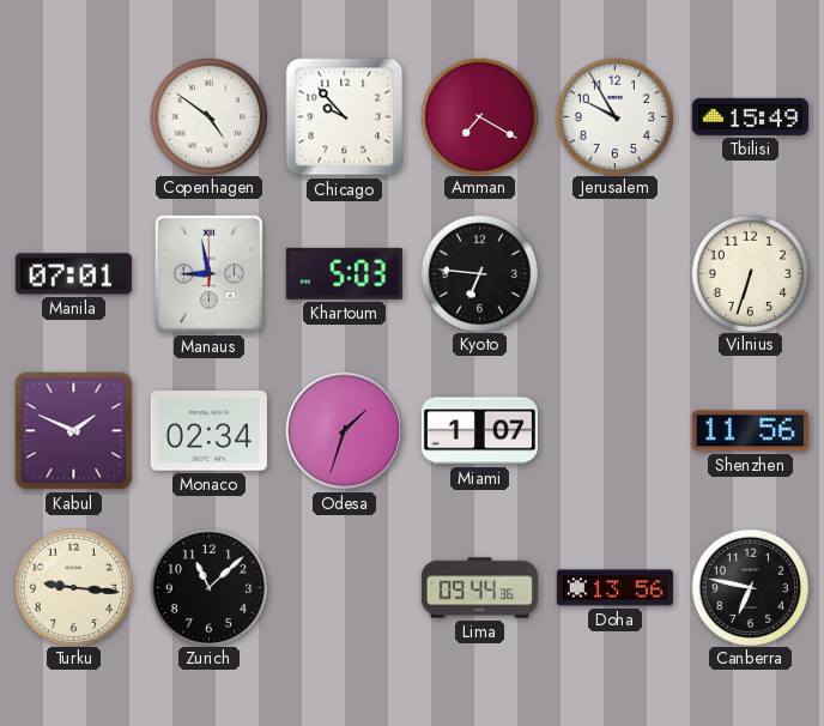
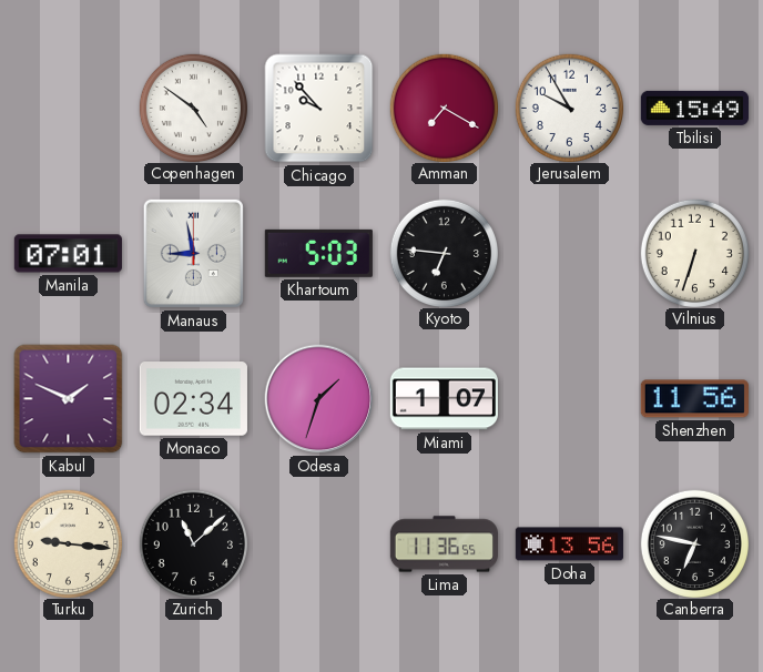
Lima: 09:44 -> 11:36
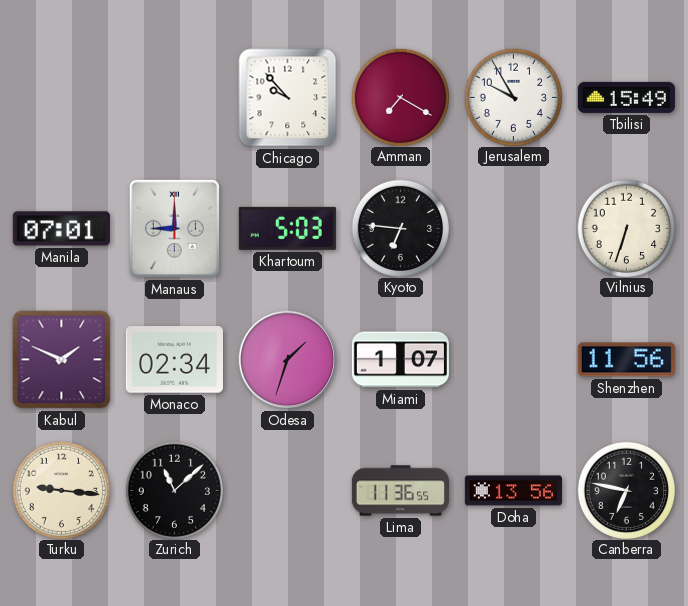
Copenhagen: 4:51 -> none
Manaus: 8:58 -> 9:00
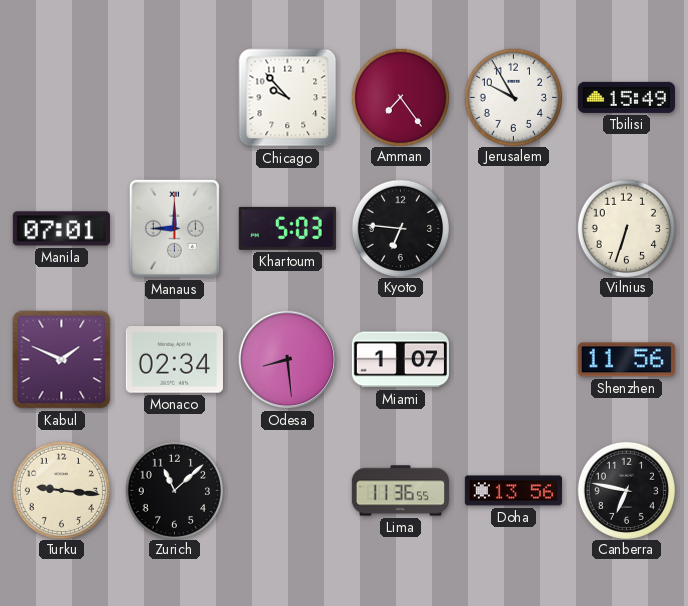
Amman: 7:20 -> 7:24
Odesa: 1:33 -> 8:29
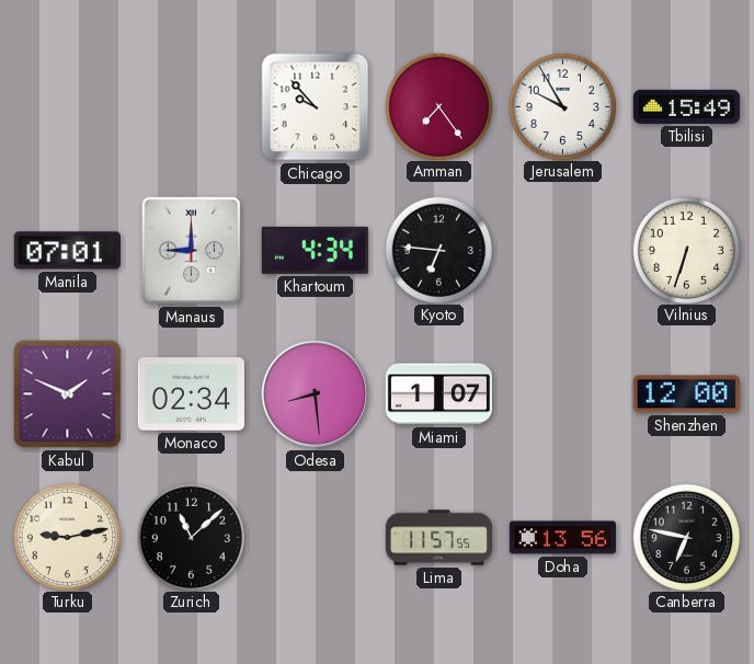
Khartoum: 5:03 -> 4:34
Shenzhen: 11:56 -> 12:00
Turku: 9:16 -> 9:13
Lima: 11:36 -> 11:57
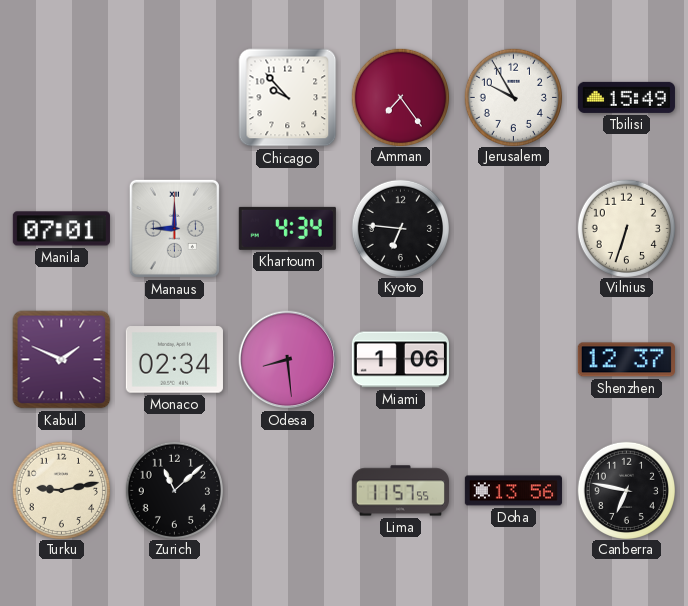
Miami: 1:07 -> 1:06
Shenzhen: 12:00 -> 12:37
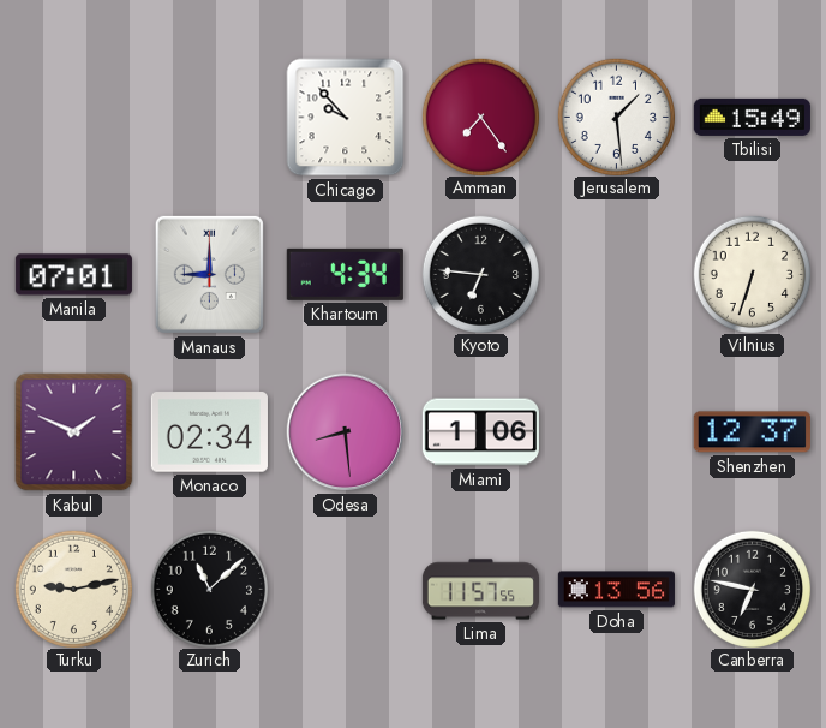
Jerusalem: 9:55 -> 1:29
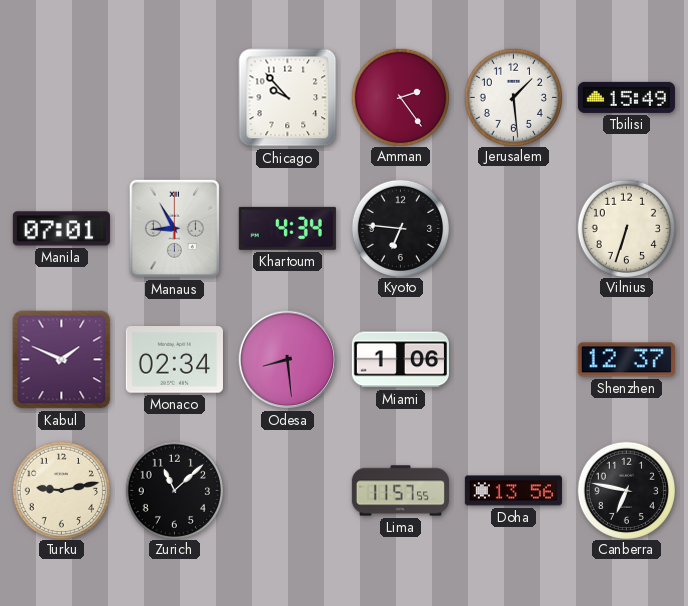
Amman: 7:24 -> 2:24
Manaus: 9:00 -> 8:55
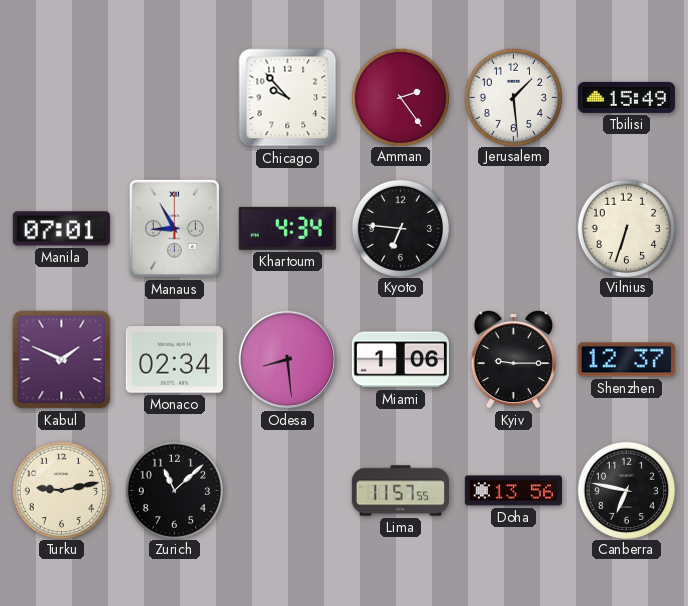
Kyiv: none -> 9:15
